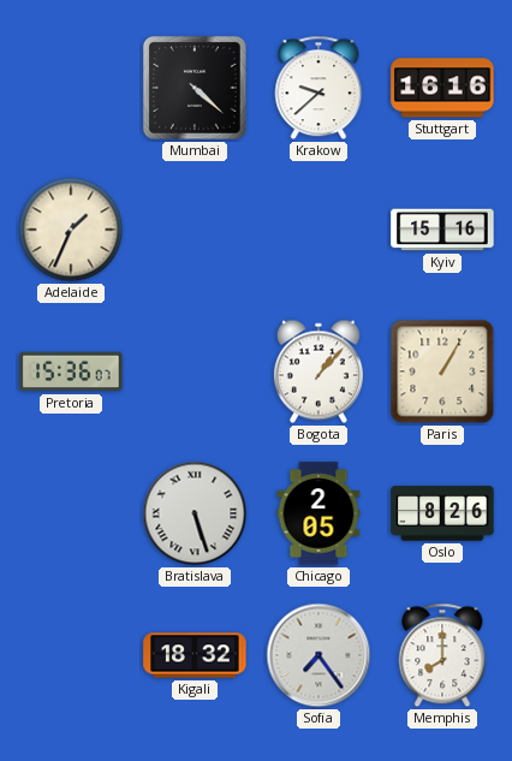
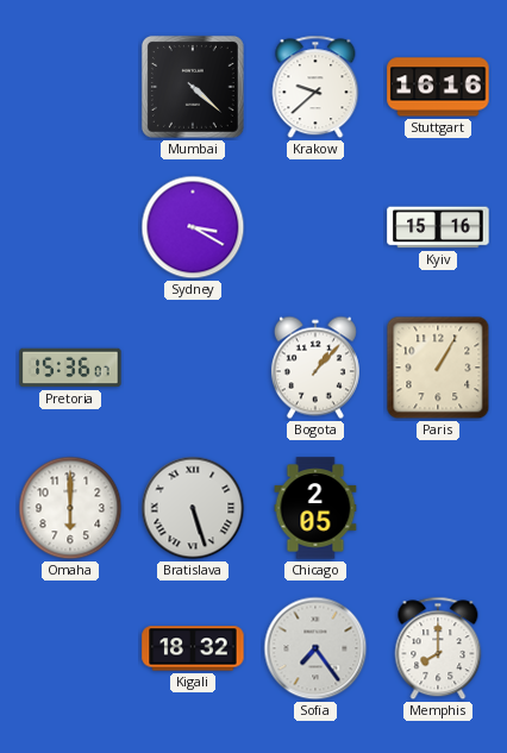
Adelaide: 1:34 -> none
Sydney: none -> 3:20
Omaha: none -> 6:00
Oslo: 8:26 -> none
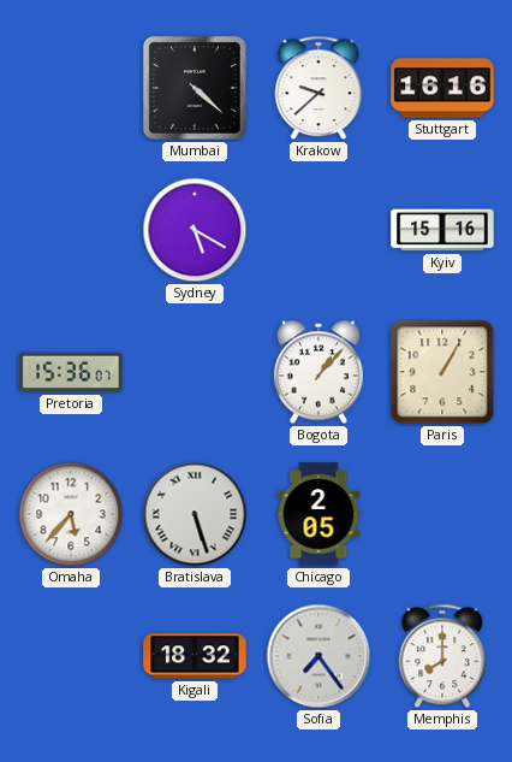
Sydney: 3:20 -> 5:20
Omaha: 6:00 -> 5:37
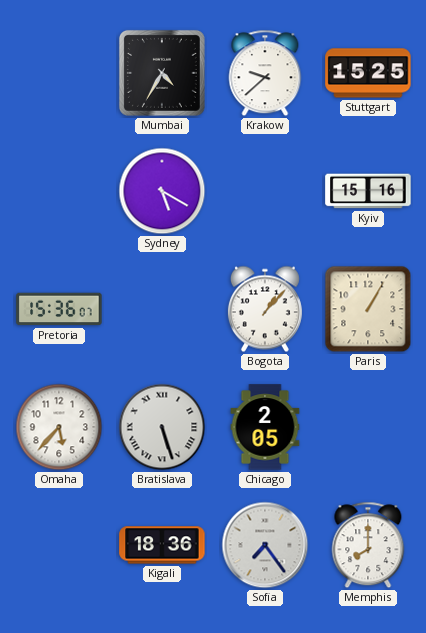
Mumbai: 4:22 -> 4:35
Stuttgart: 16:16 -> 15:25
Kigali: 18:32 -> 18:36
